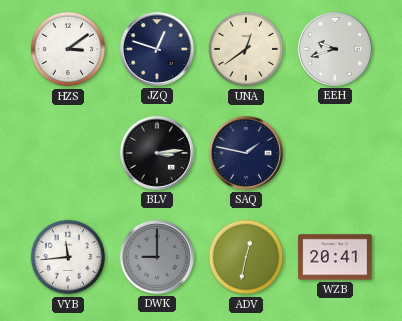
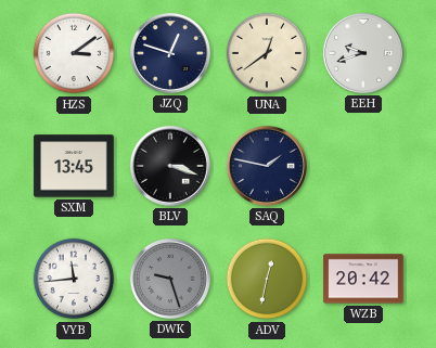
SXM: none -> 13:45
BLV: 3:14 -> 3:18
DWK: 9:00 -> 9:27
WZB: 20:41 -> 20:42
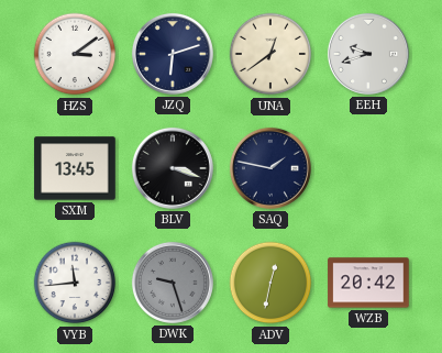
JZQ: 12:48 -> 6:12
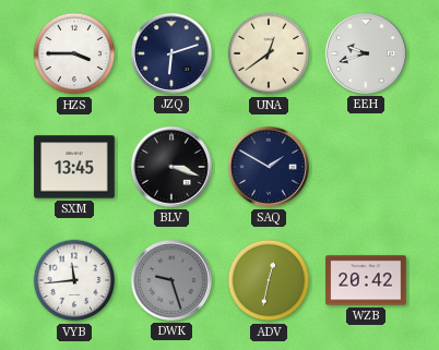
HZS: 3:09 -> 3:45
SAQ: 1:47 -> 1:50
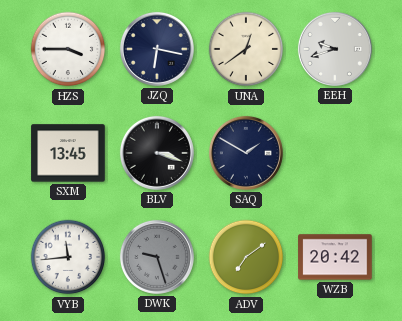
JZQ: 6:12 -> 6:17
ADV: 12:32 -> 7:09
